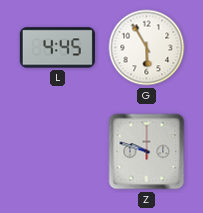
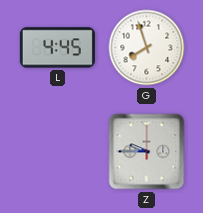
G: 5:55 -> 7:57
Z: 9:48 -> 9:45
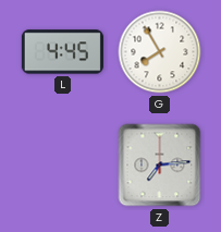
G: 7:57 -> 7:55
Z: 9:45 -> 7:14
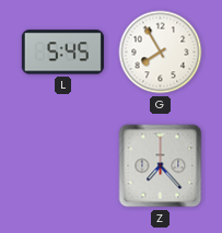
L: 4:45 -> 5:45
Z: 7:14 -> 7:23
